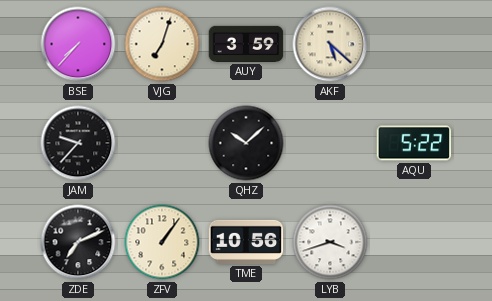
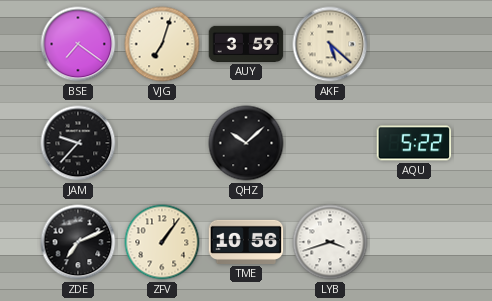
BSE: 7:37 -> 7:21
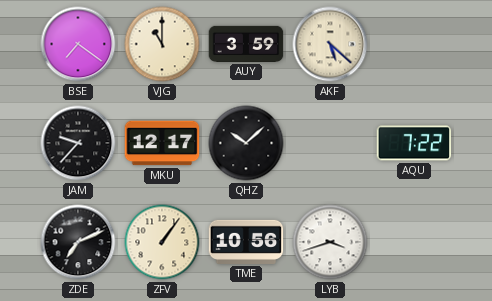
VJG: 7:03 -> 11:00
MKU: none -> 12:17
AQU: 5:22 -> 7:22
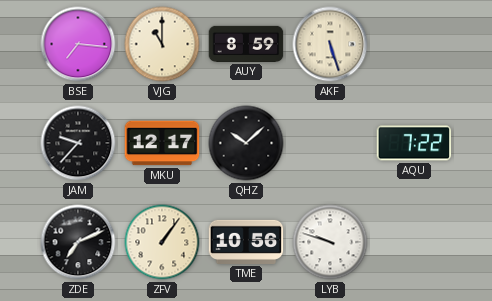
BSE: 7:21 -> 7:16
AUY: 3:59 -> 8:59
AKF: 5:22 -> 5:27
LYB: 3:42 -> 9:48
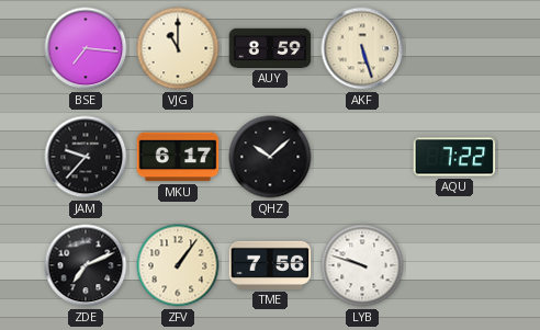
MKU: 12:17 -> 6:17
TME: 10:56 -> 7:56
